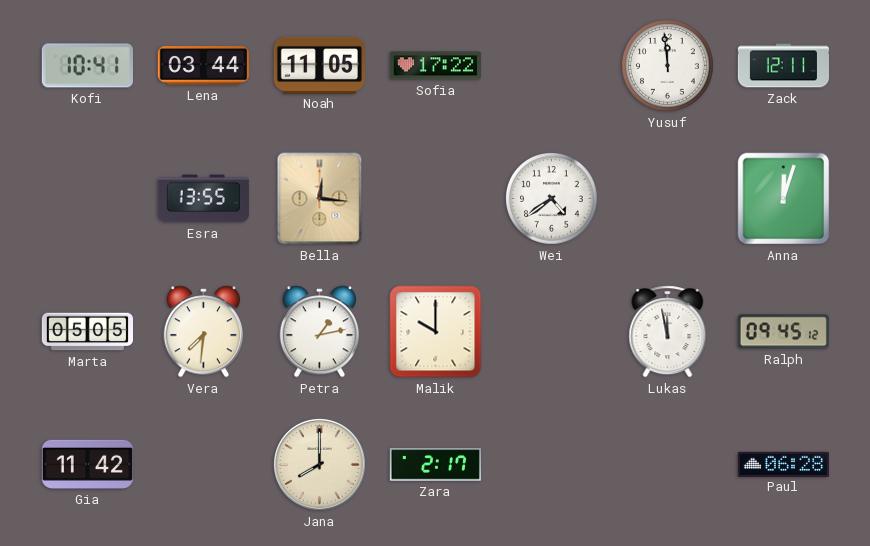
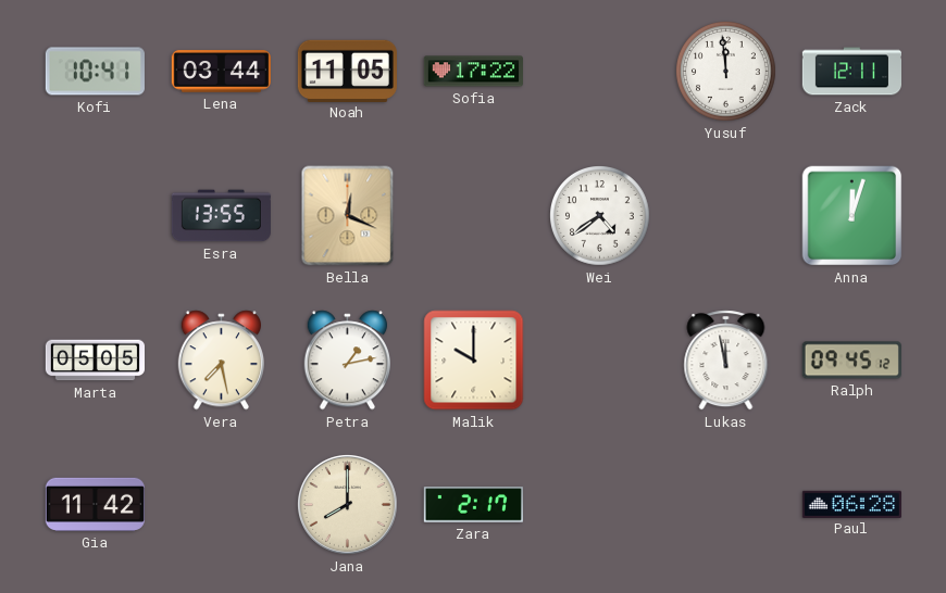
Bella: 12:16 -> 12:19
Vera: 7:31 -> 7:28
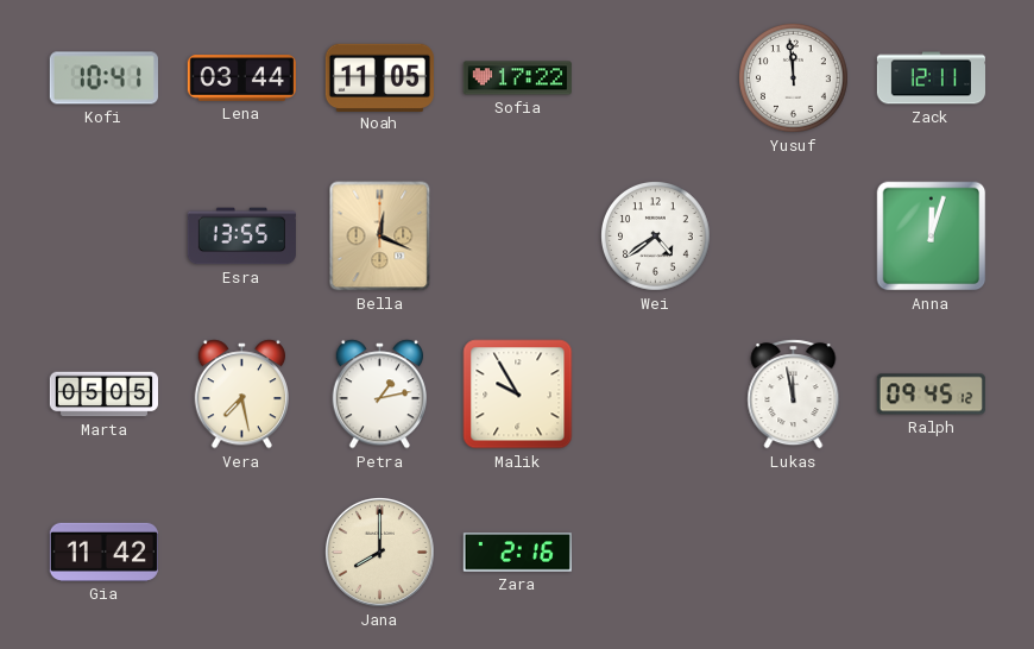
Malik: 10:00 -> 9:55
Zara: 2:17 -> 2:16
Paul: 06:28 -> none
